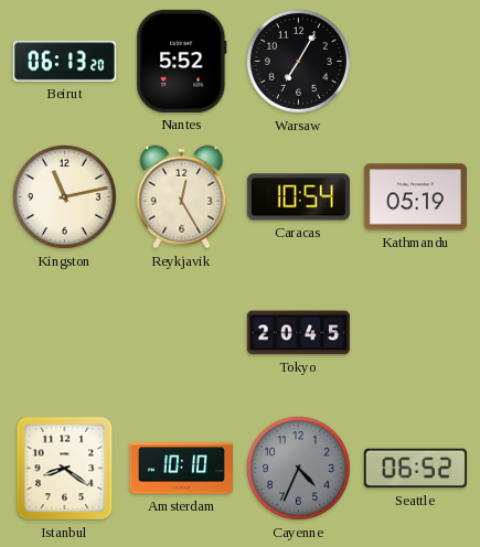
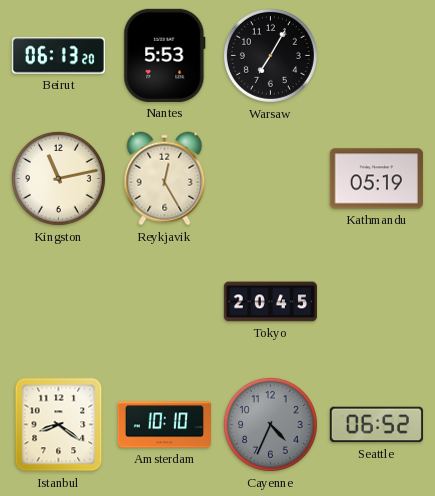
Nantes: 5:52 -> 5:53
Caracas: 10:54 -> none
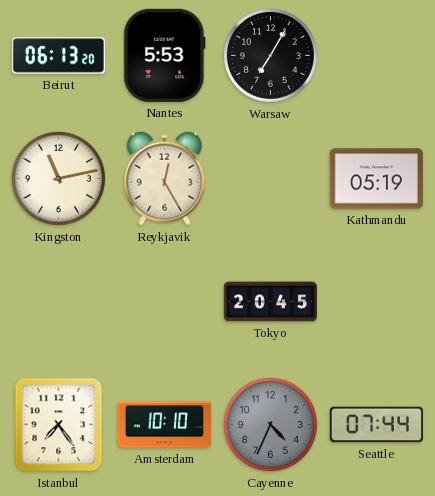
Istanbul: 8:21 -> 7:24
Seattle: 06:52 -> 07:44
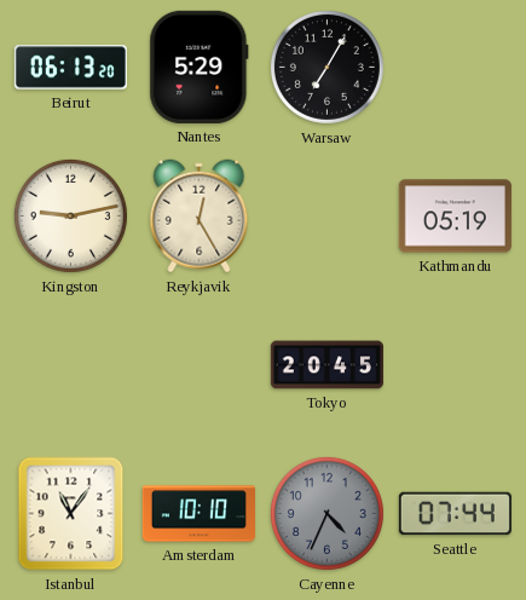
Nantes: 5:53 -> 5:29
Kingston: 11:13 -> 9:13
Istanbul: 7:24 -> 11:06
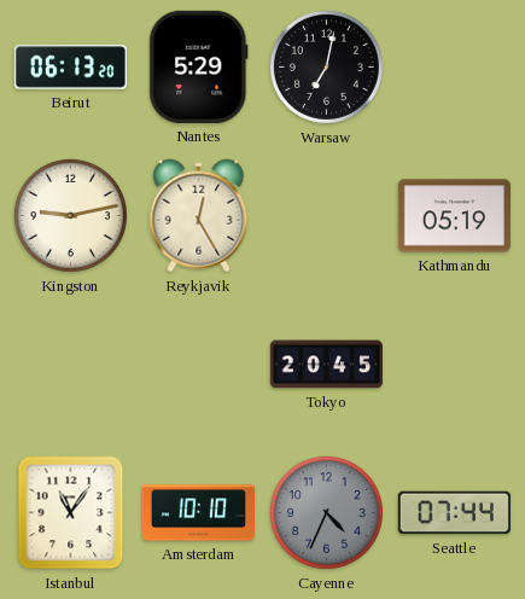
Warsaw: 7:05 -> 7:02
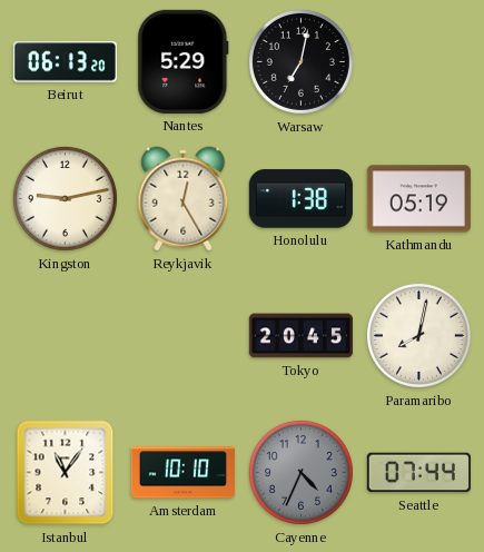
Honolulu: none -> 1:38
Paramaribo: none -> 8:02
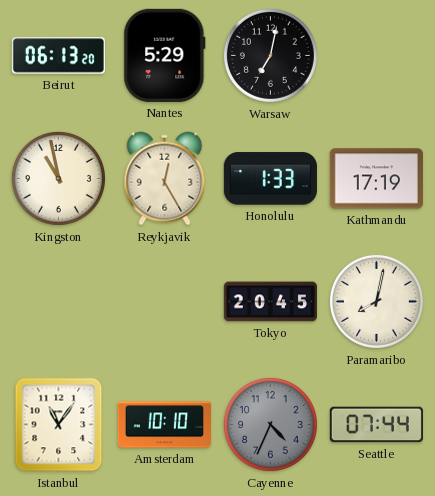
Kingston: 9:13 -> 10:58
Honolulu: 1:38 -> 1:33
Kathmandu: 05:19 -> 17:19
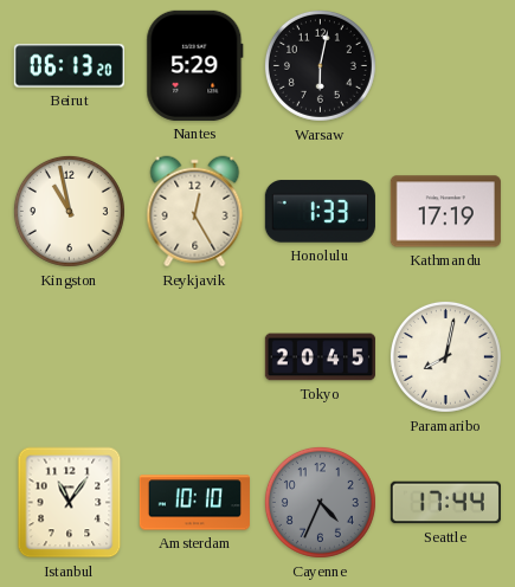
Warsaw: 7:02 -> 6:02
Seattle: 07:44 -> 17:44
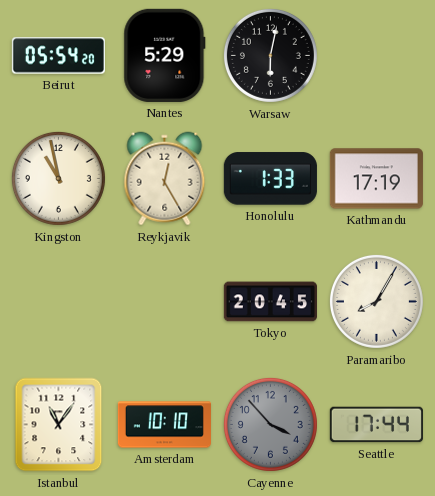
Beirut: 06:13 -> 05:54
Paramaribo: 8:02 -> 8:05
Cayenne: 4:34 -> 3:53
